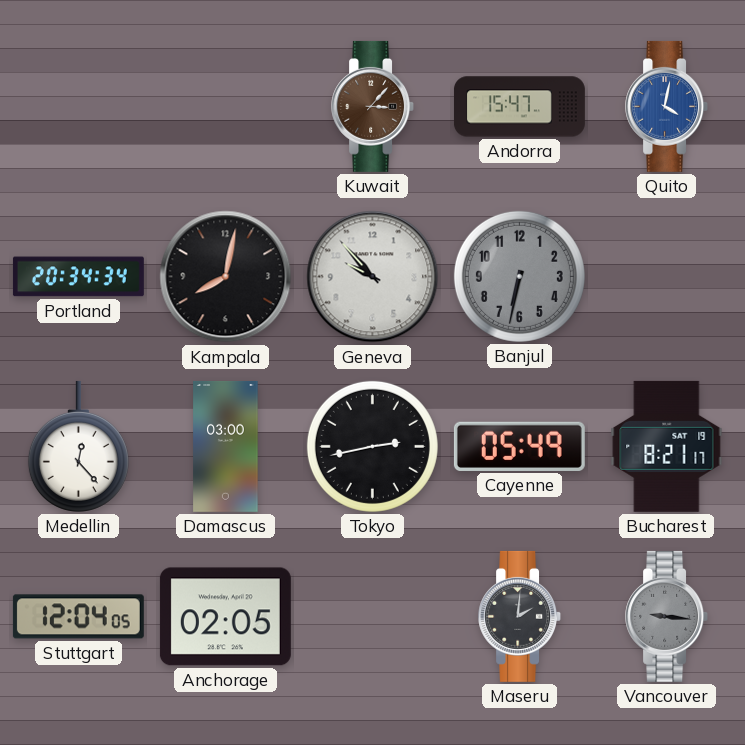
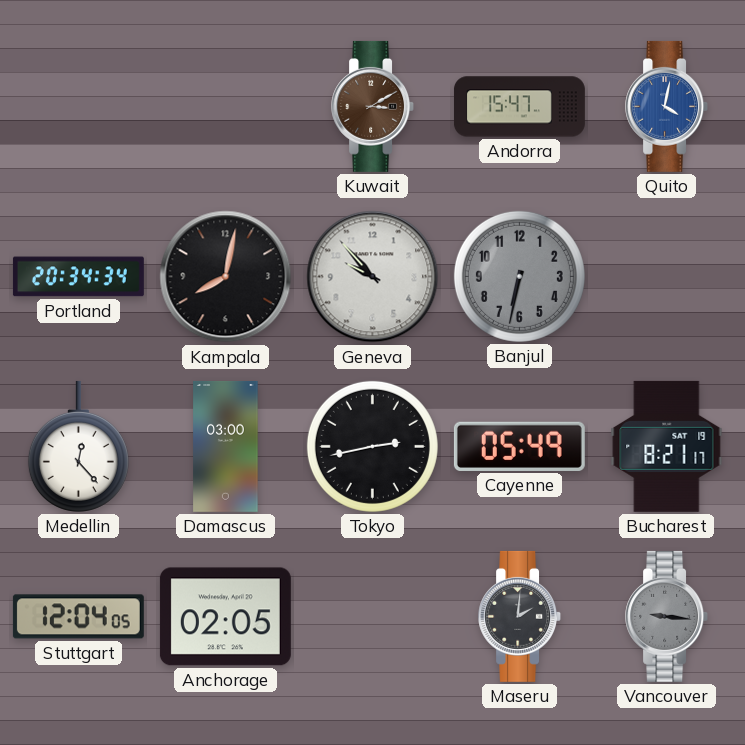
Kuwait: 3:07 -> 3:10
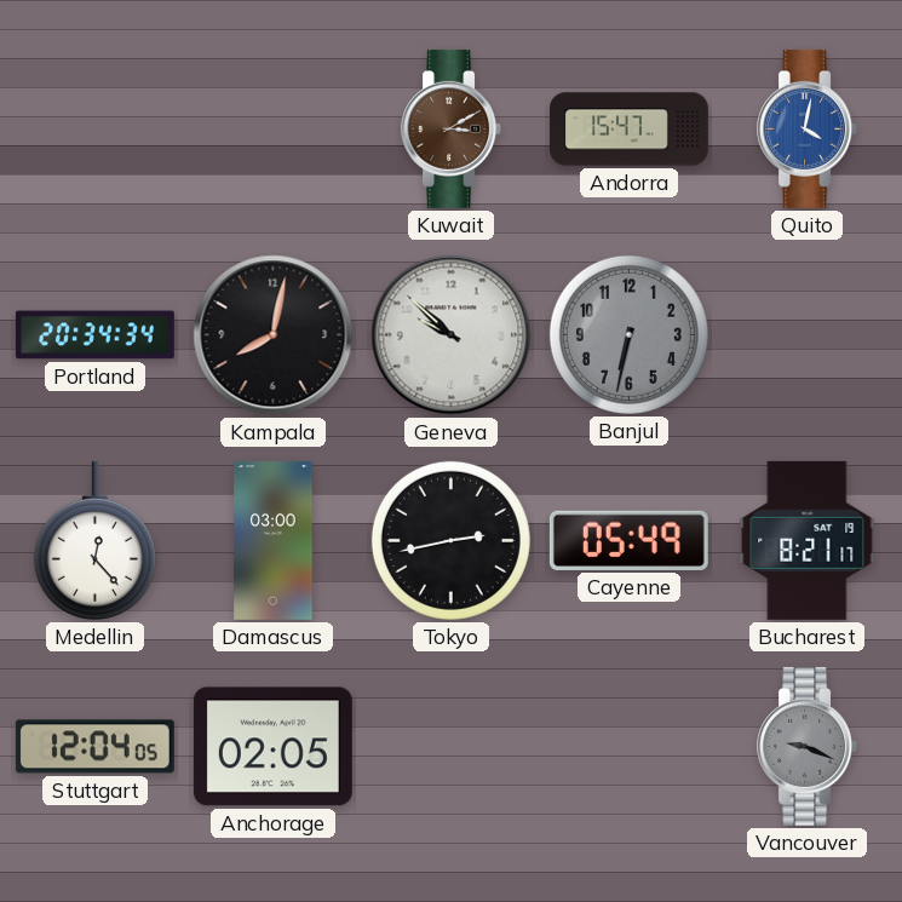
Geneva: 9:53 -> 9:52
Maseru: 2:01 -> none
Vancouver: 9:16 -> 9:19
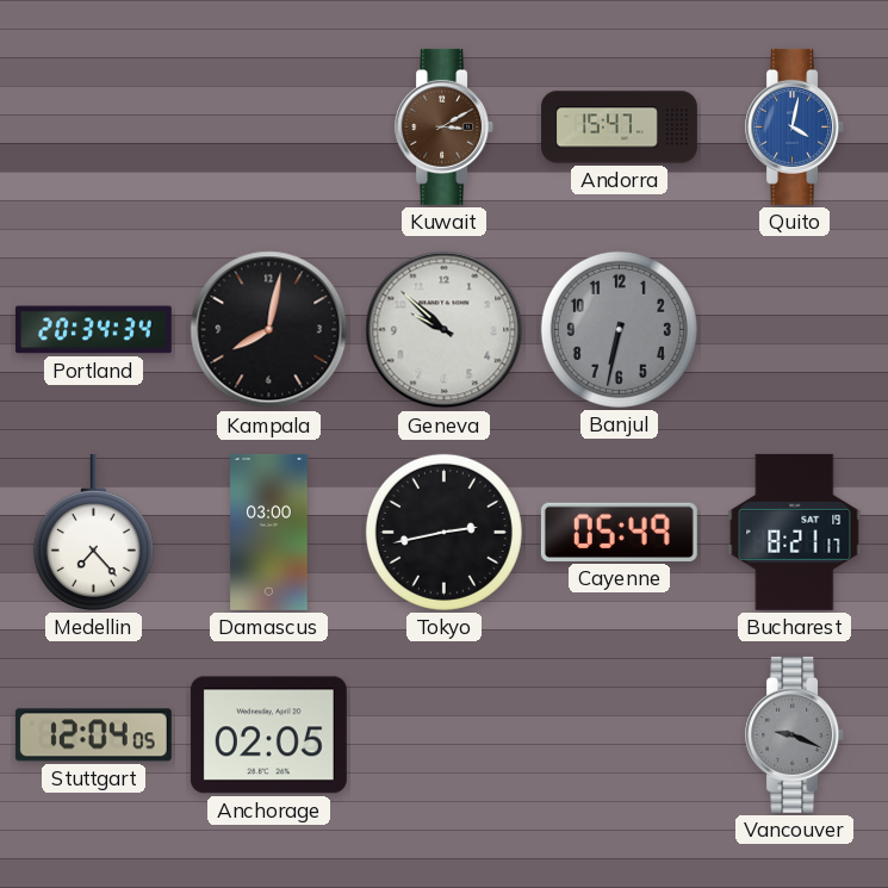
Medellin: 12:23 -> 7:23
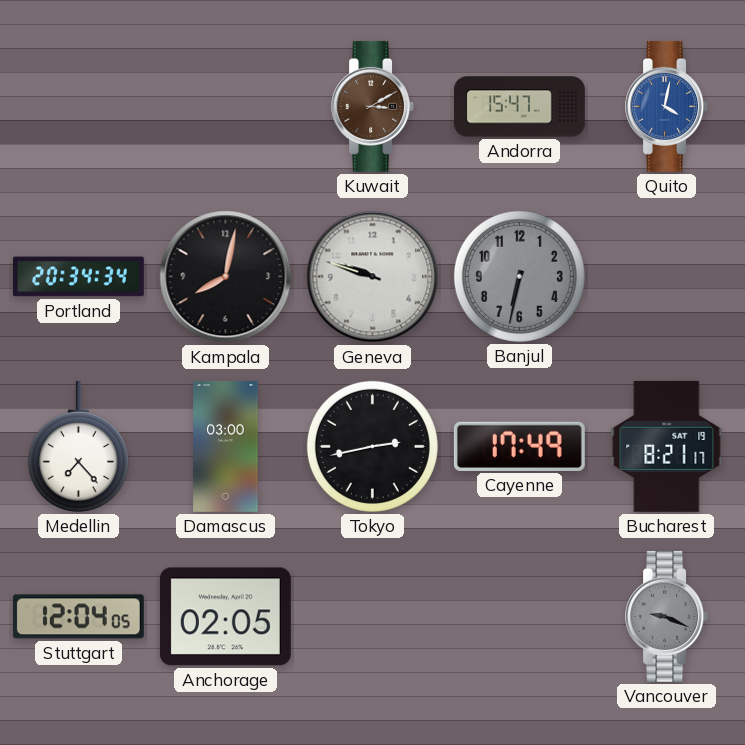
Geneva: 9:52 -> 9:48
Cayenne: 05:49 -> 17:49
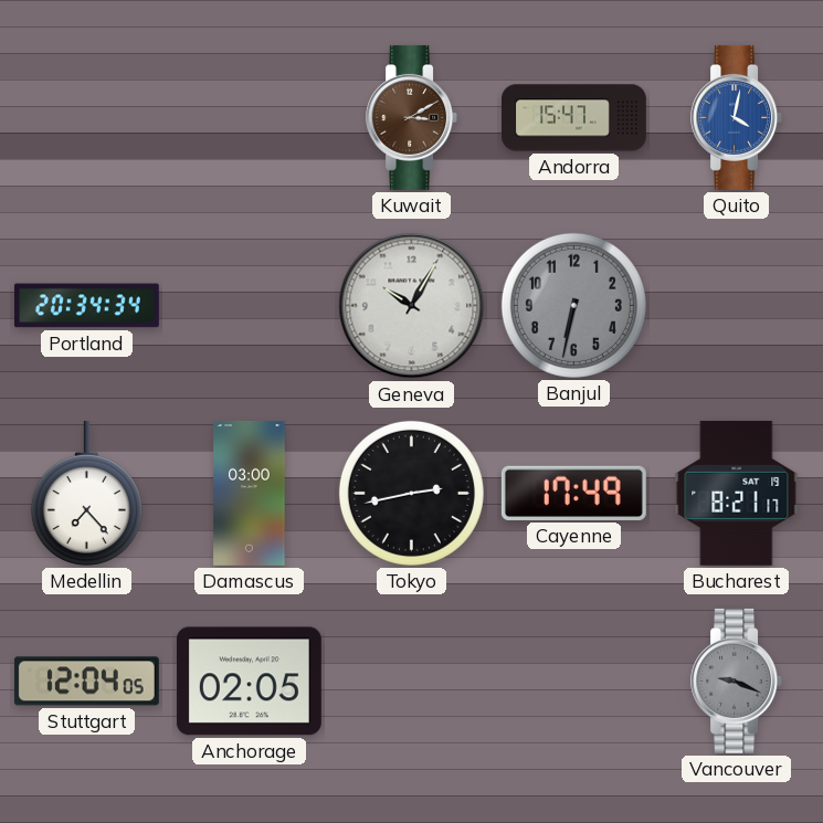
Kampala: 8:02 -> none
Geneva: 9:48 -> 10:05
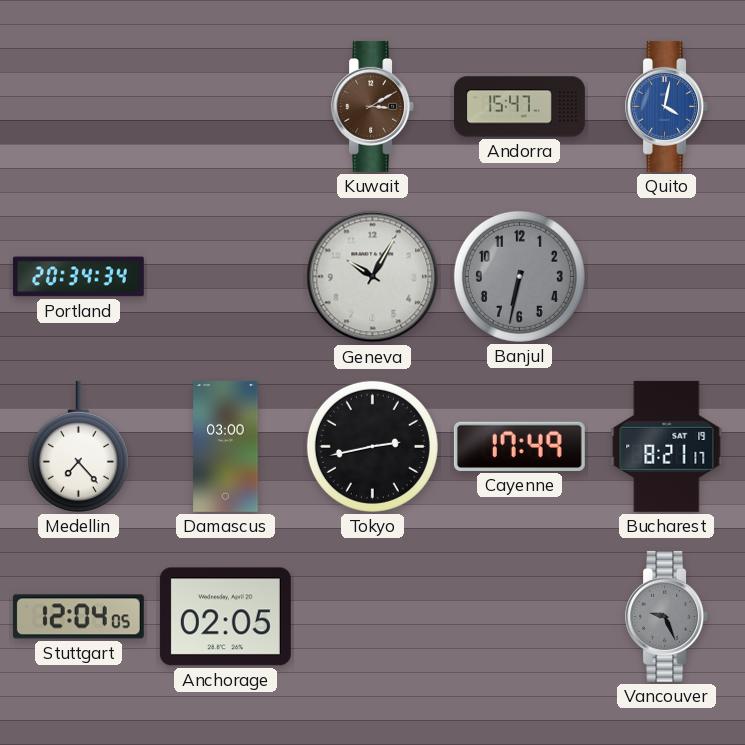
Vancouver: 9:19 -> 9:26
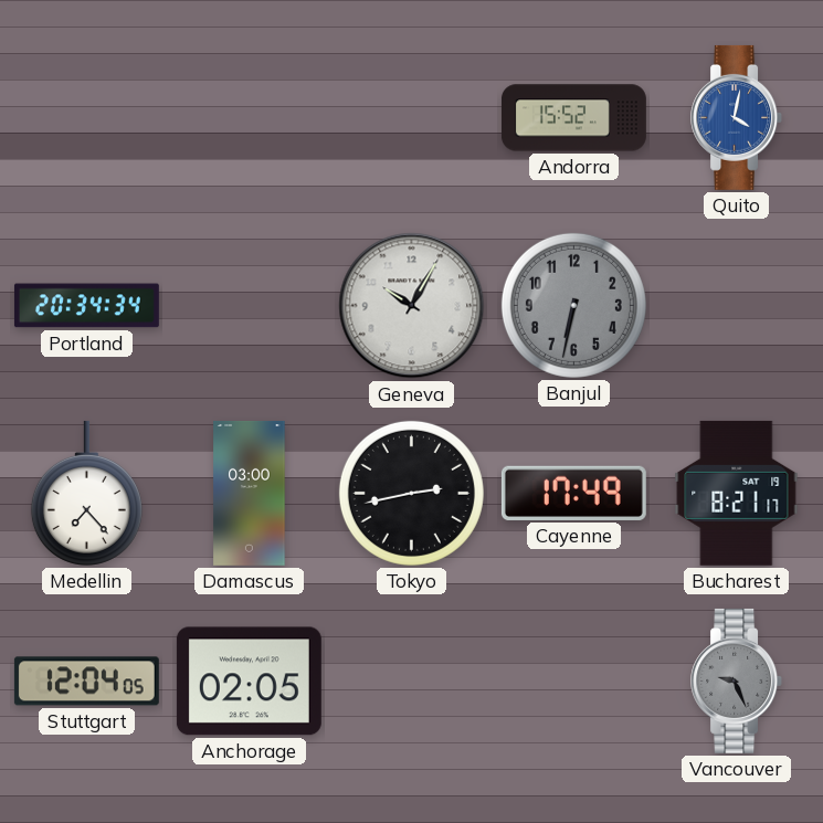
Kuwait: 3:10 -> none
Andorra: 15:47 -> 15:52
